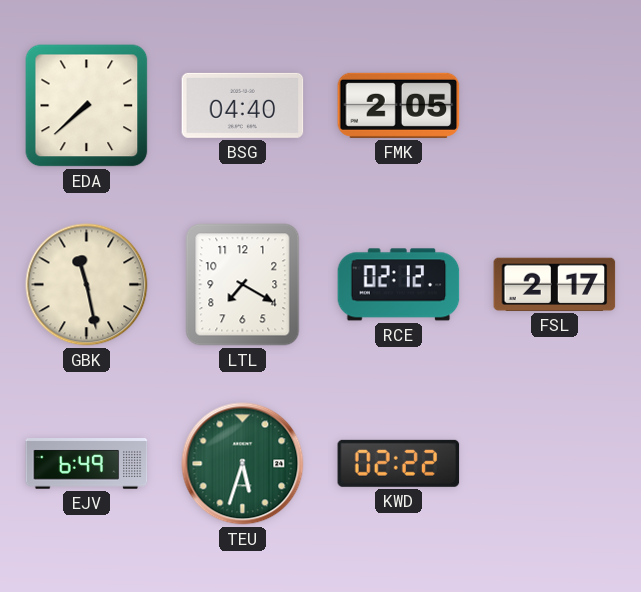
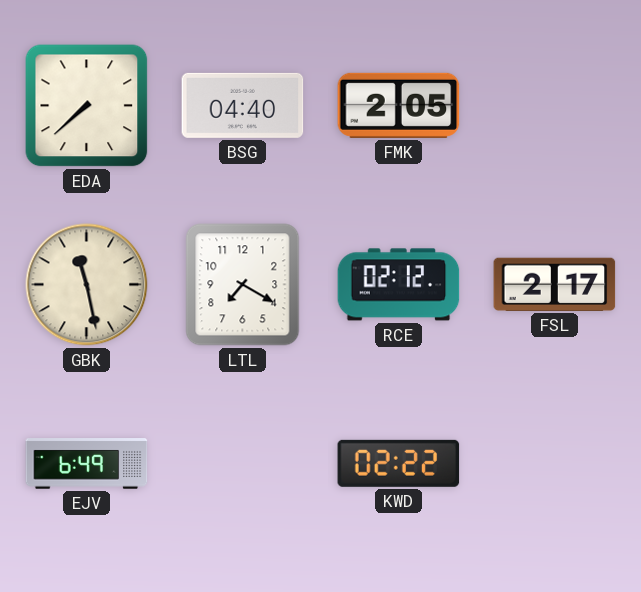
TEU: 5:33 -> none
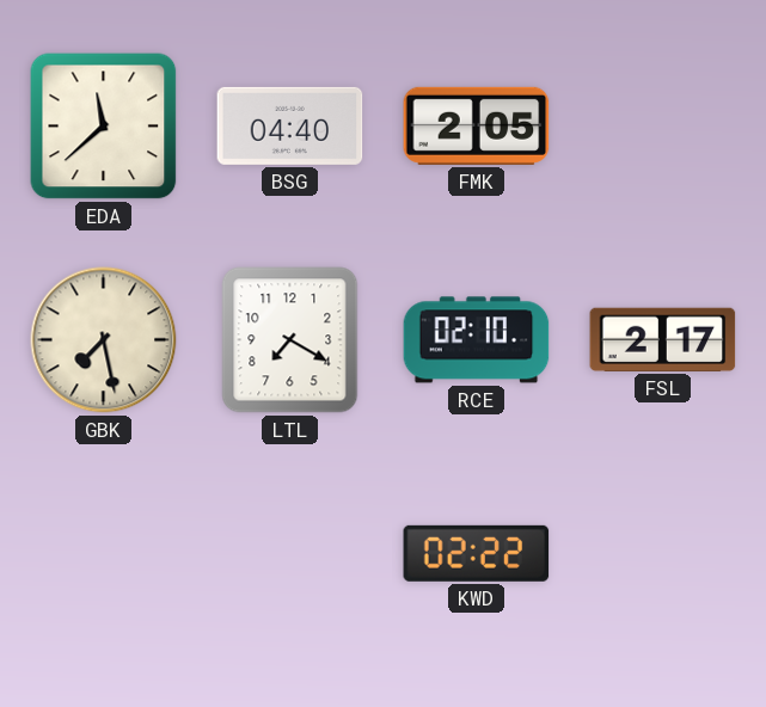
EDA: 7:38 -> 11:38
GBK: 11:28 -> 7:28
RCE: 02:12 -> 02:10
EJV: 6:49 -> none
